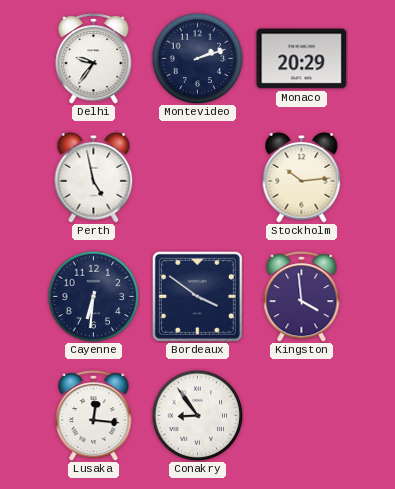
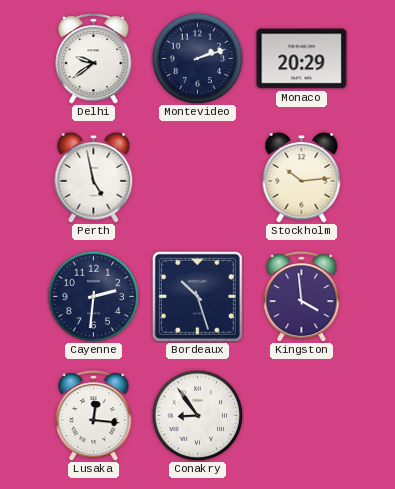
Delhi: 9:36 -> 9:39
Cayenne: 6:31 -> 2:31
Bordeaux: 3:51 -> 10:27
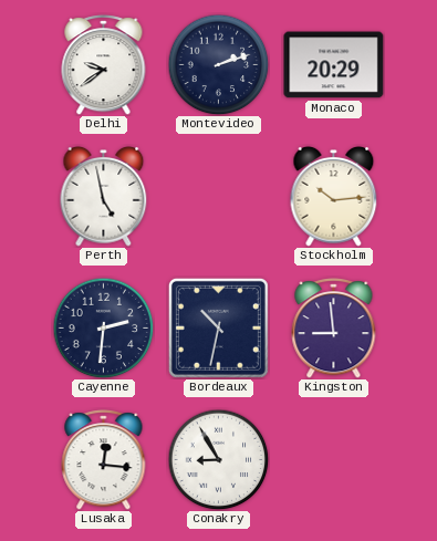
Bordeaux: 10:27 -> 10:32
Kingston: 3:59 -> 8:59
Conakry: 8:54 -> 8:55
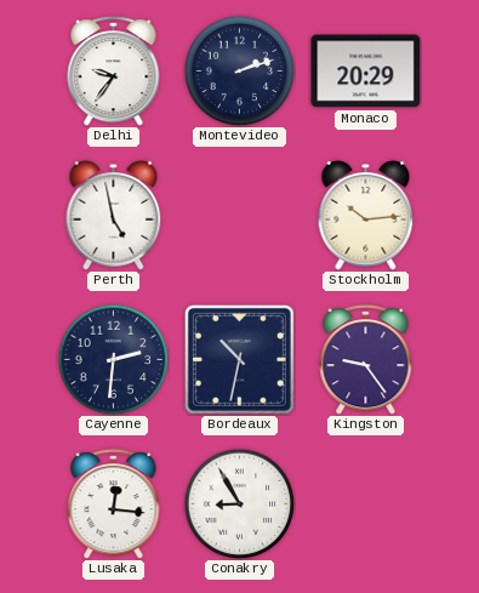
Delhi: 9:39 -> 9:36
Kingston: 8:59 -> 9:24
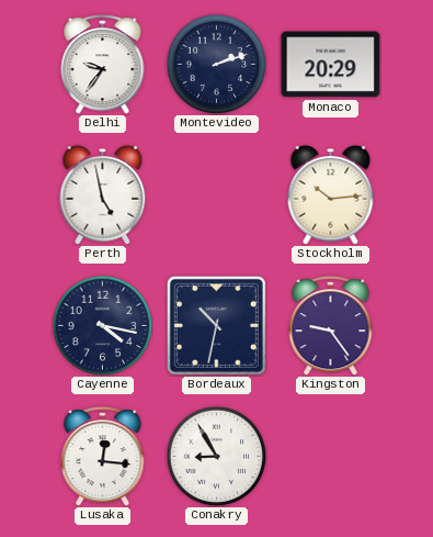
Cayenne: 2:31 -> 4:17
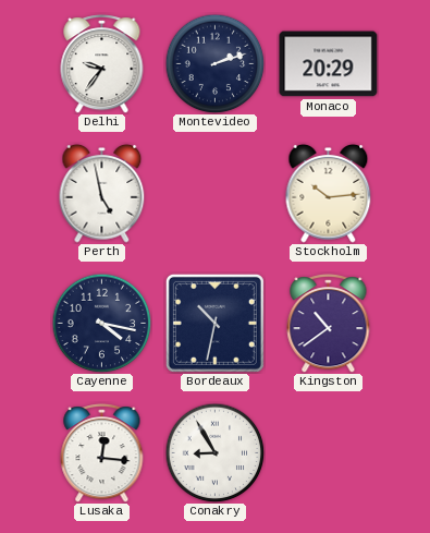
Kingston: 9:24 -> 10:39
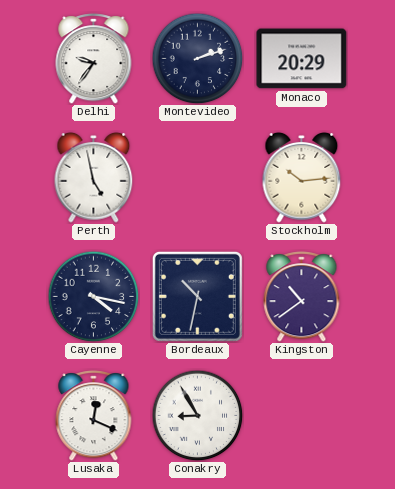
Lusaka: 12:16 -> 12:19
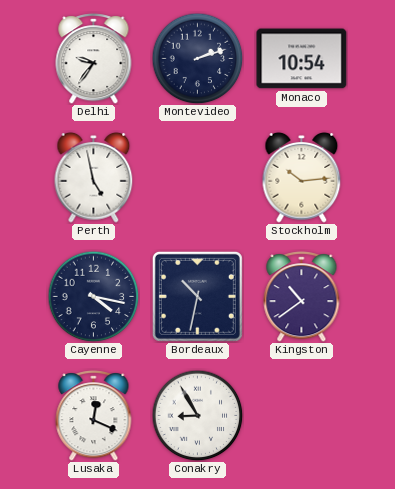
Monaco: 20:29 -> 10:54
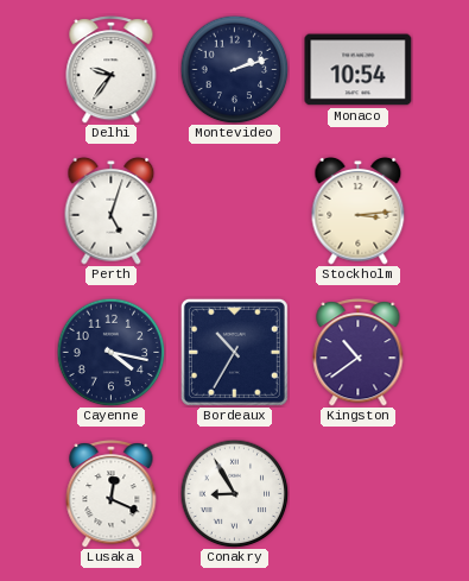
Perth: 4:58 -> 5:03
Stockholm: 10:14 -> 3:14
Bordeaux: 10:32 -> 10:35
